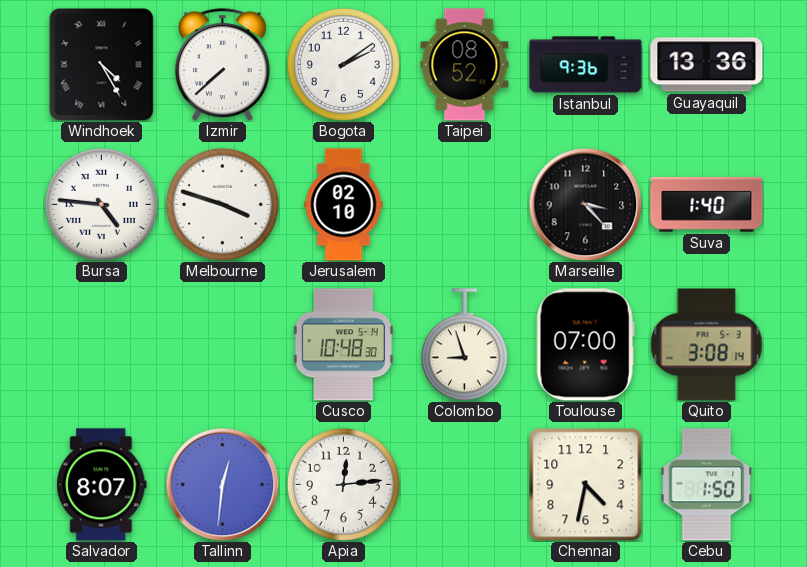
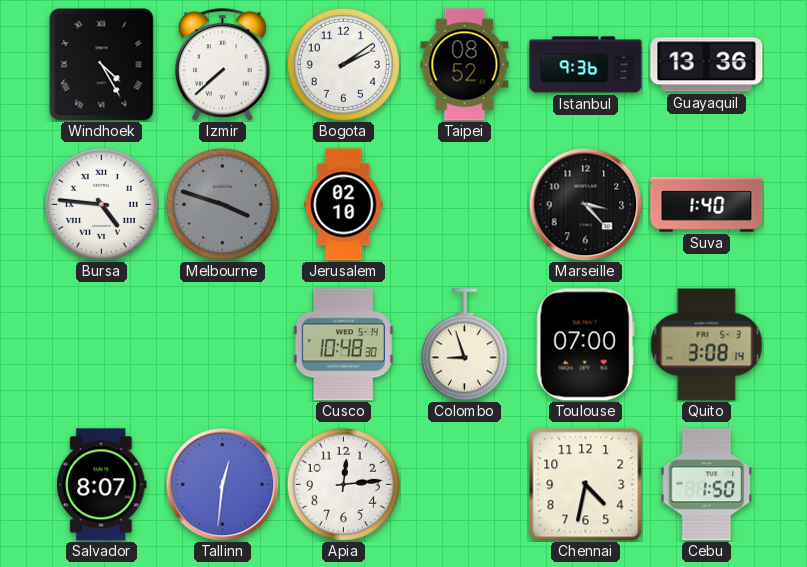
Melbourne dial: white -> grey
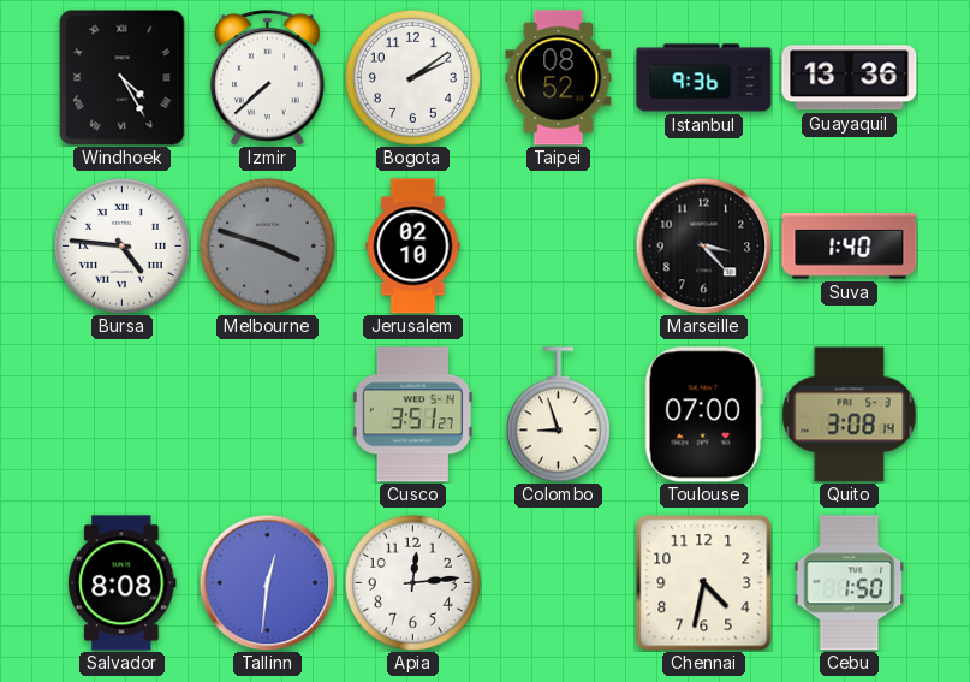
Cusco: 10:48 -> 3:51
Salvador: 8:07 -> 8:08
